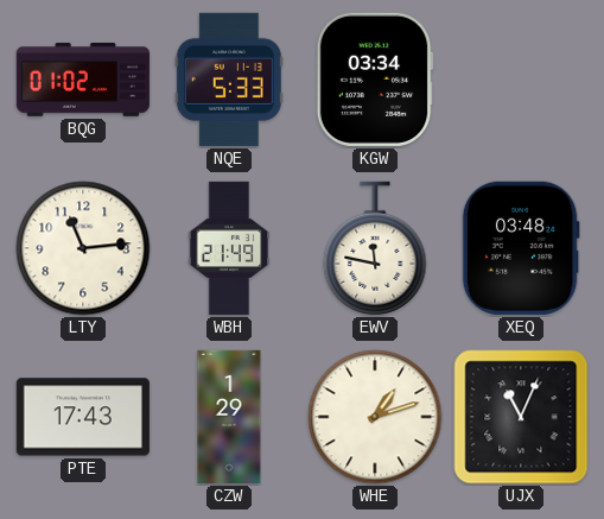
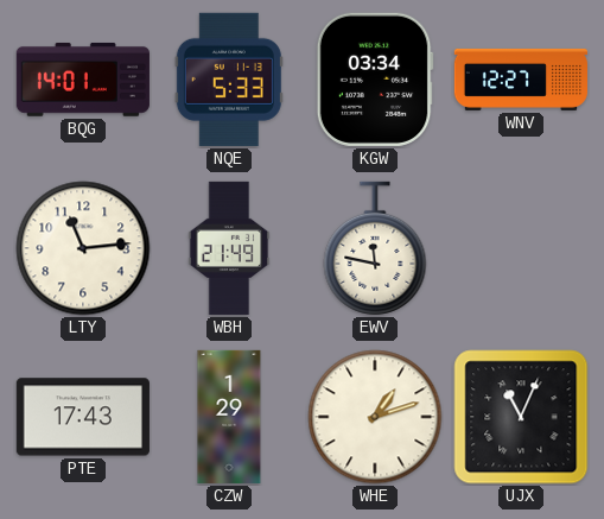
BQG: 01:02 -> 14:01
WNV: none -> 12:27
XEQ: 03:48 -> none
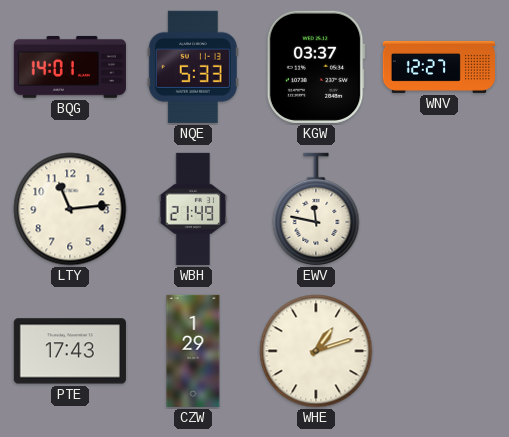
KGW: 03:34 -> 03:37
UJX: 11:04 -> none
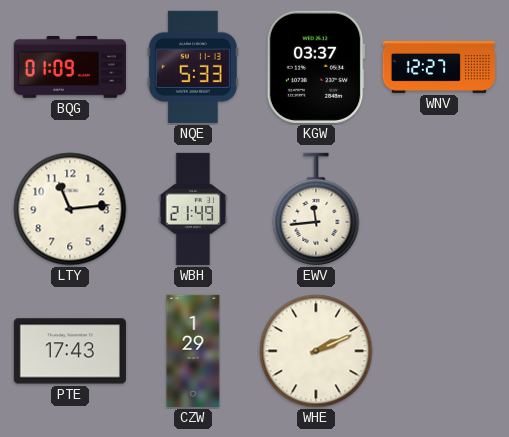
BQG: 14:01 -> 01:09
EWV: 11:47 -> 11:44
WHE: 1:12 -> 2:11
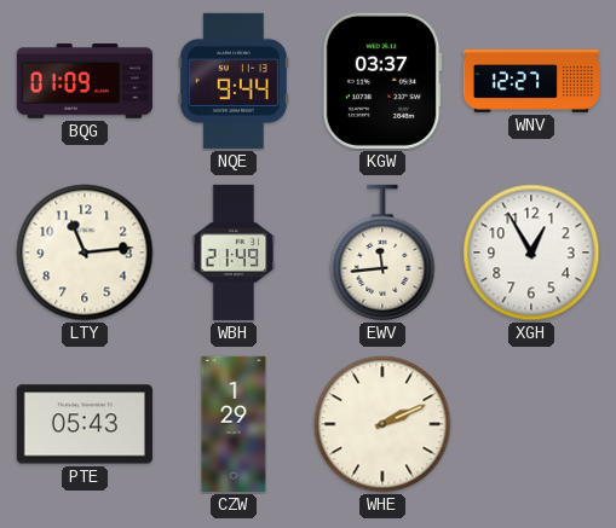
NQE: 5:33 -> 9:44
XGH: none -> 12:55
PTE: 17:43 -> 05:43
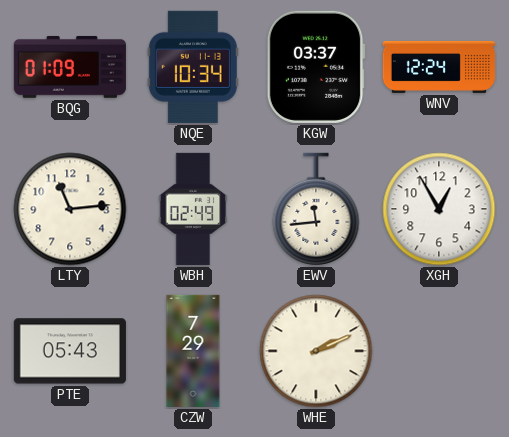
NQE: 9:44 -> 10:34
WNV: 12:27 -> 12:24
WBH: 21:49 -> 02:49
CZW: 1:29 -> 7:29
